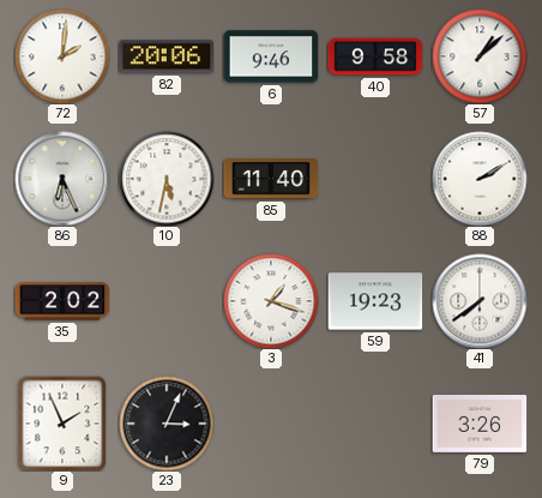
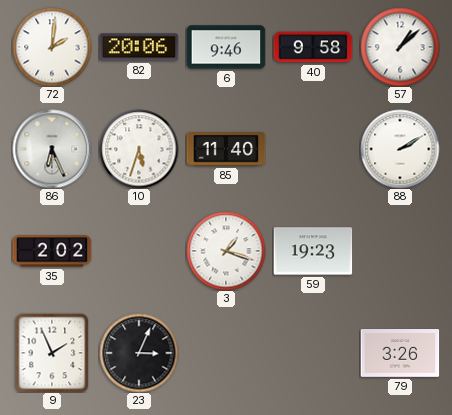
10: 5:32 -> 5:33
41: 7:39 -> none
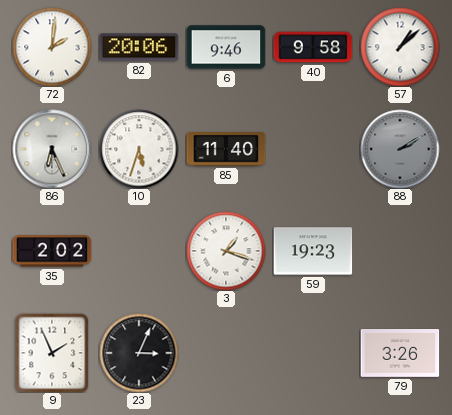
88 dial: white -> grey
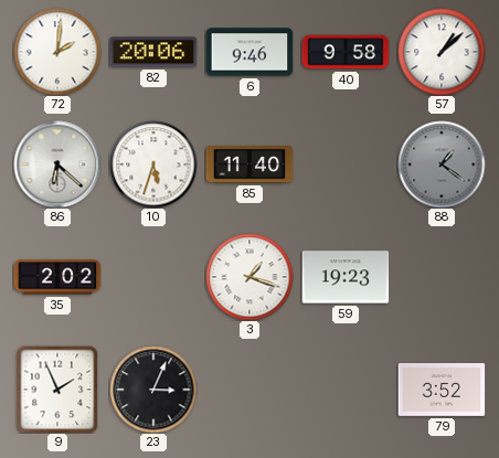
86: 6:26 -> 6:22
88: 2:10 -> 1:21
79: 3:26 -> 3:52
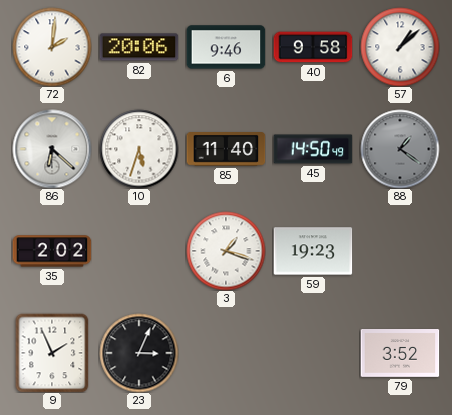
45: none -> 14:50
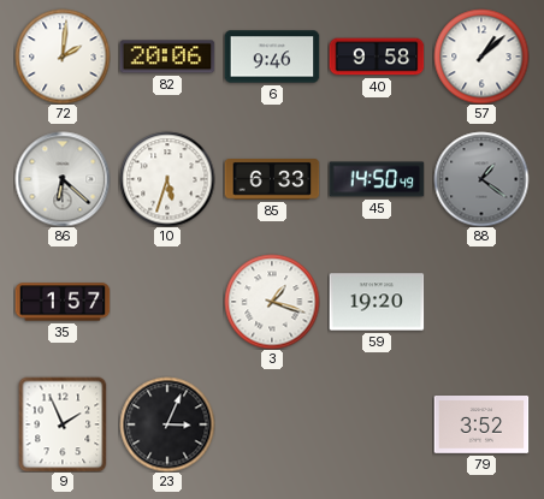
85: 11:40 -> 6:33
35: 2:02 -> 1:57
59: 19:23 -> 19:20
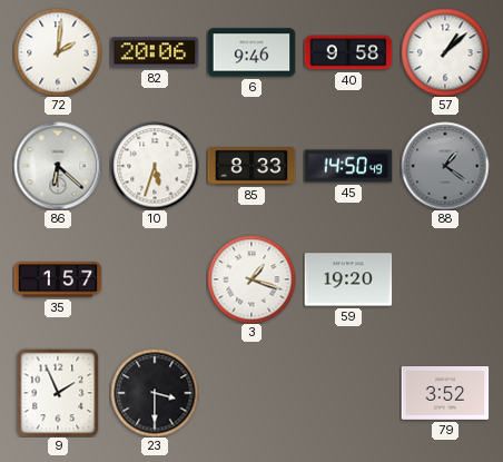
85: 6:33 -> 8:33
23: 3:04 -> 3:30
